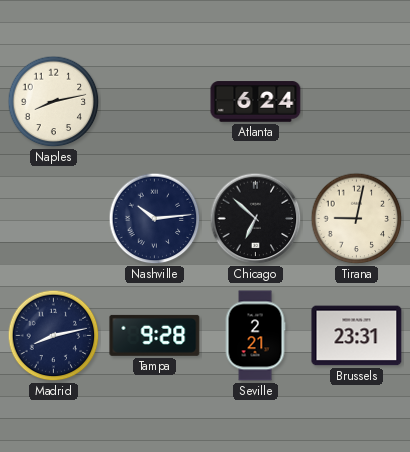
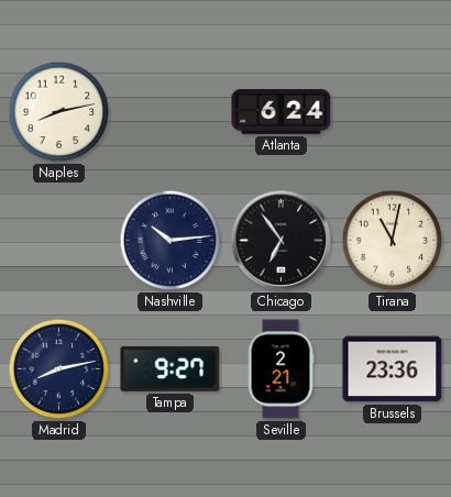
Chicago: 6:52 -> 6:54
Tirana: 9:02 -> 11:02
Tampa: 9:28 -> 9:27
Brussels: 23:31 -> 23:36
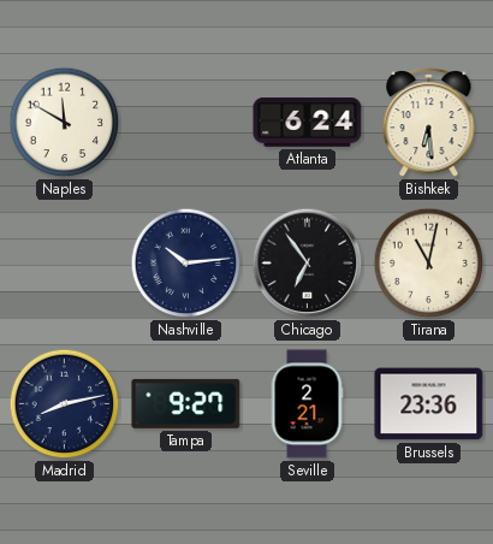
Naples: 8:13 -> 11:50
Bishkek: none -> 6:29
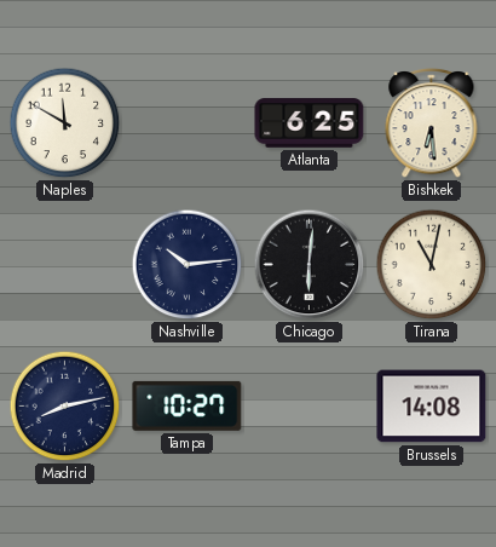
Atlanta: 6:24 -> 6:25
Chicago: 6:54 -> 6:01
Tampa: 9:27 -> 10:27
Seville: 2:21 -> none
Brussels: 23:36 -> 14:08
